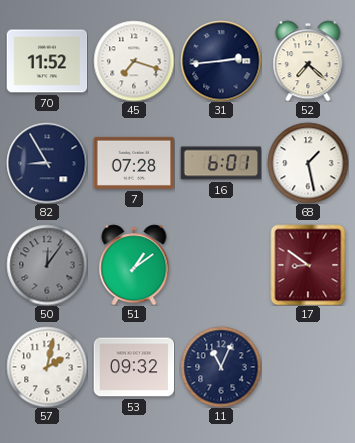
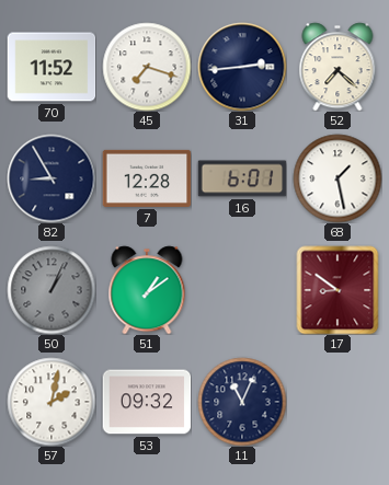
7: 07:28 -> 12:28
50: 12:06 -> 1:04
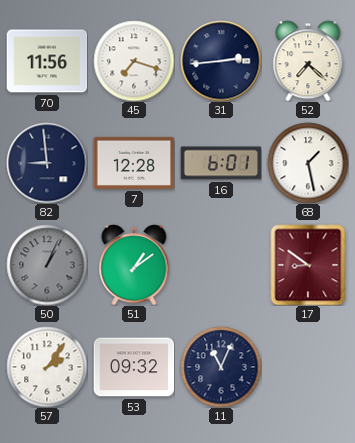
70: 11:52 -> 11:56
82: 8:55 -> 8:59
57: 2:02 -> 2:06
